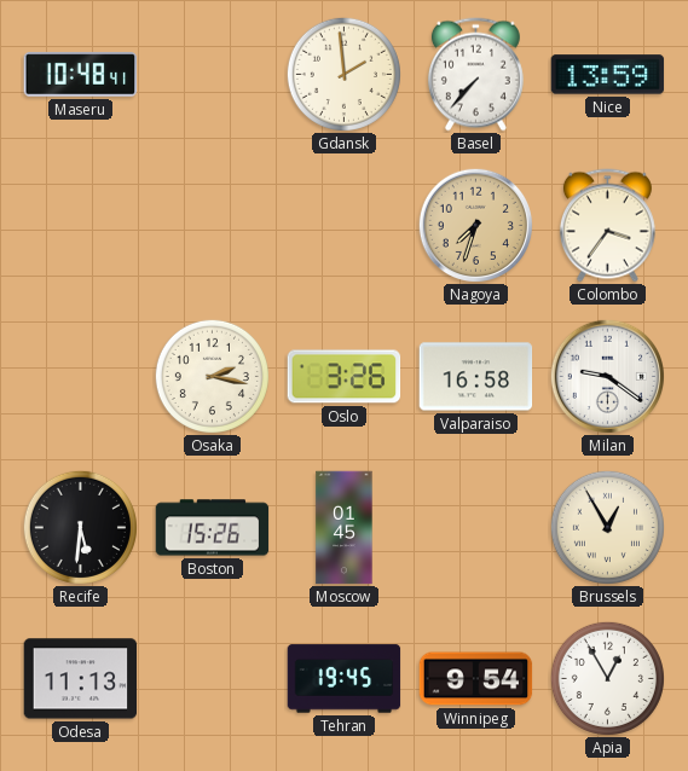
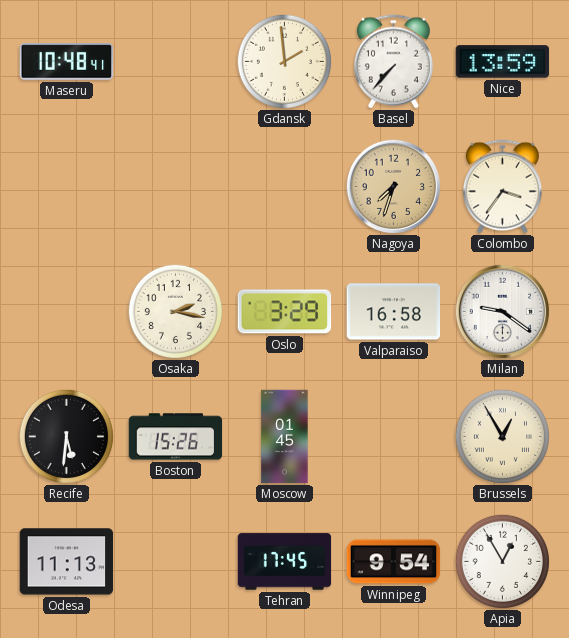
Oslo: 3:26 -> 3:29
Tehran: 19:45 -> 17:45
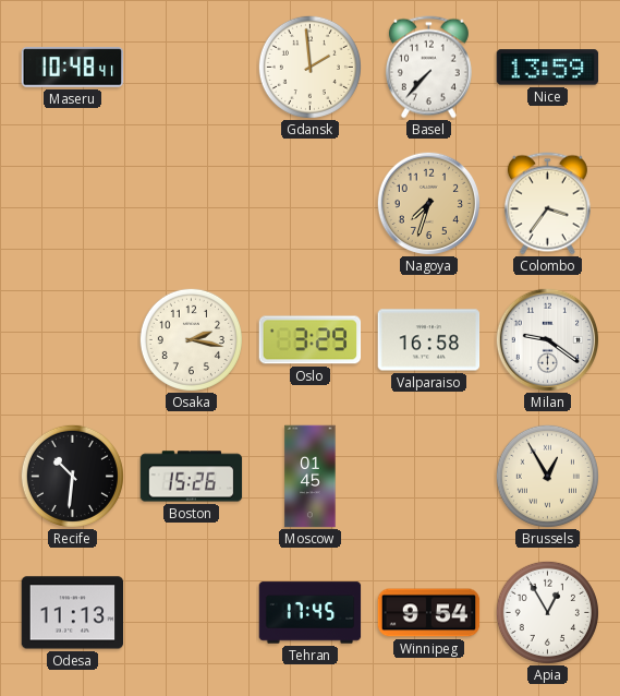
Recife: 5:31 -> 10:31
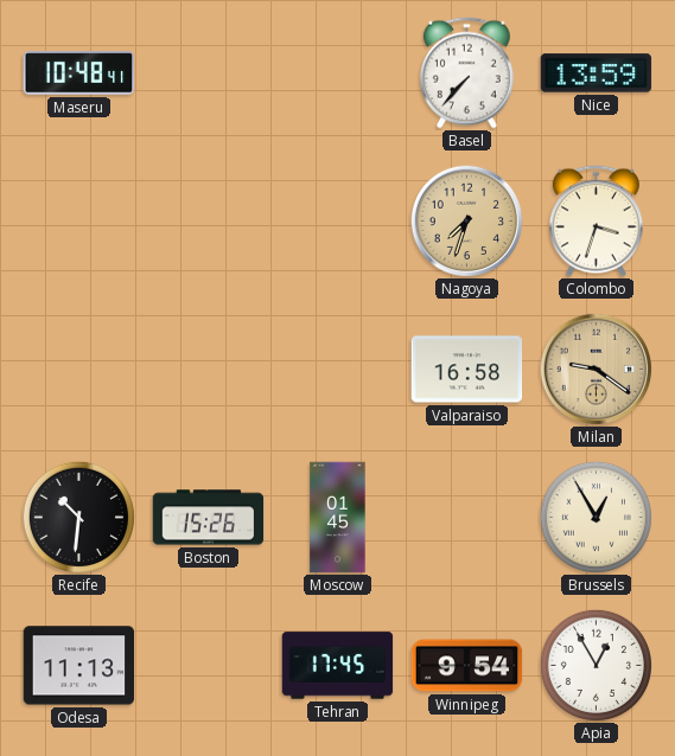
Gdansk: 1:59 -> none
Colombo: 3:36 -> 3:33
Osaka: 2:17 -> none
Oslo: 3:29 -> none
Milan dial: white -> champagne
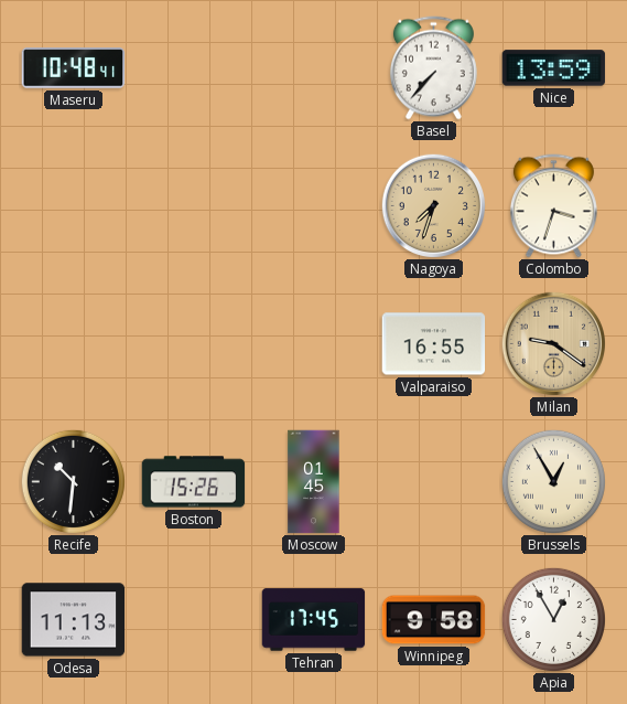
Valparaiso: 16:58 -> 16:55
Winnipeg: 9:54 -> 9:58
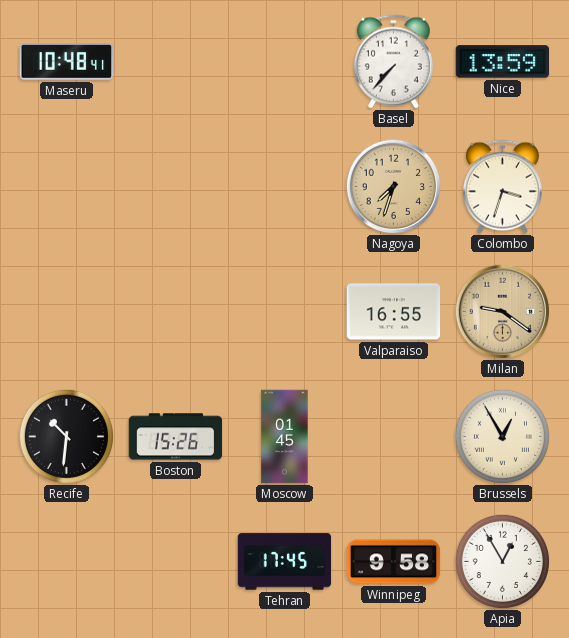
Odesa: 11:13 -> none
